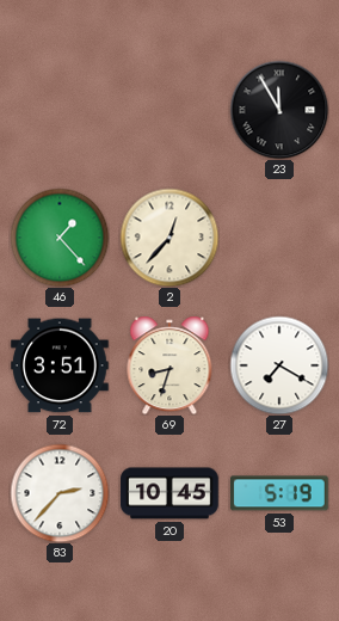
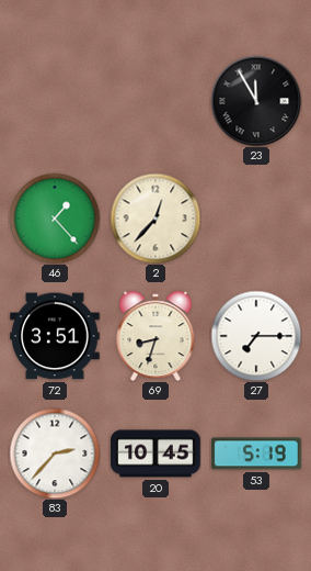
27: 7:20 -> 7:15
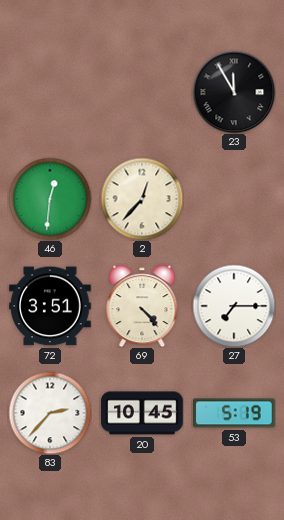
46: 1:23 -> 12:31
69: 8:33 -> 4:23
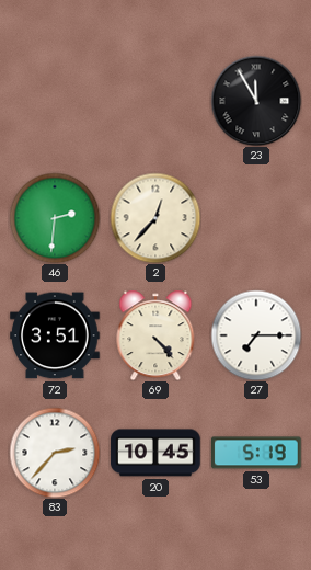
46: 12:31 -> 2:31
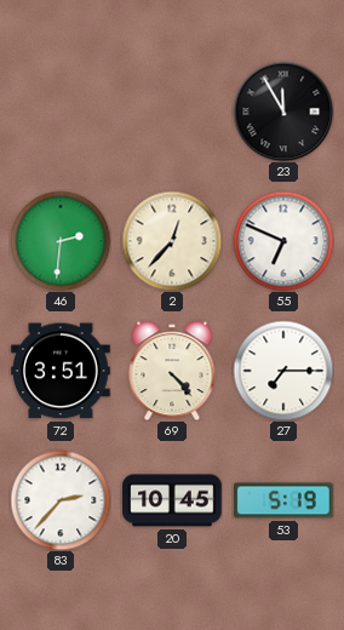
55: none -> 6:49
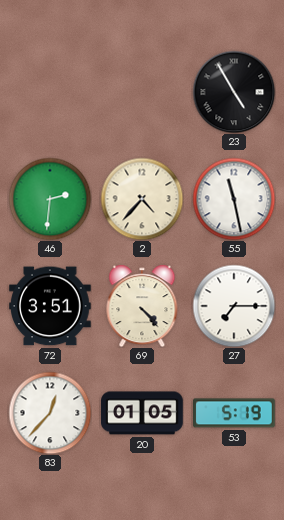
23: 11:55 -> 4:55
2: 12:37 -> 4:37
55: 6:49 -> 11:28
83: 2:37 -> 12:37
20: 10:45 -> 01:05
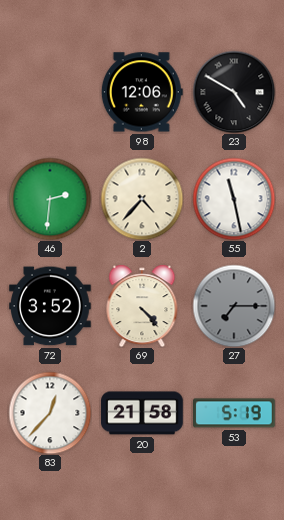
98: none -> 12:06
23: 4:55 -> 4:50
72: 3:51 -> 3:52
27 dial: white -> grey
20: 01:05 -> 21:58
